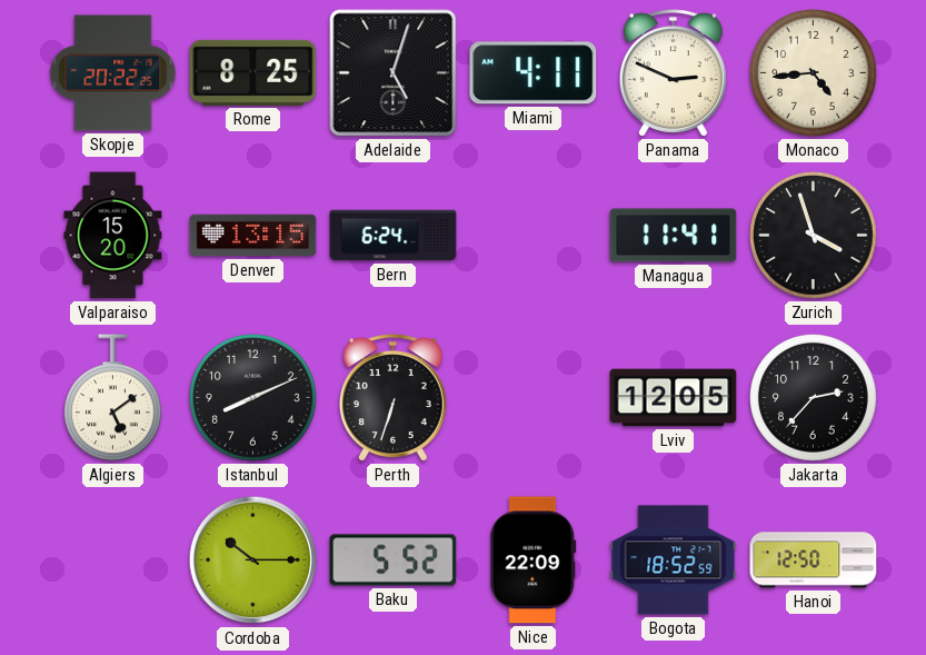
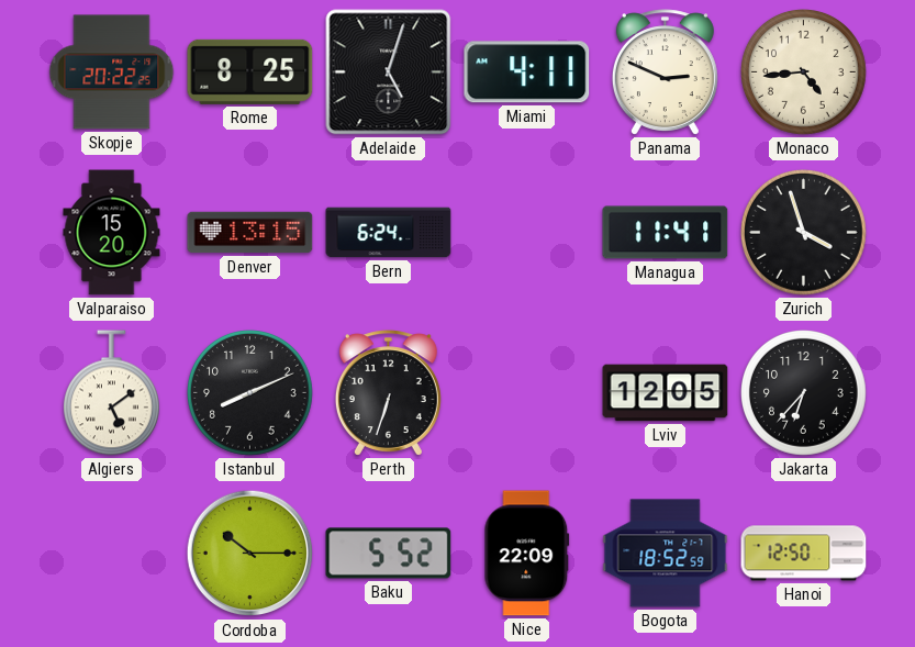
Jakarta: 2:37 -> 6:37
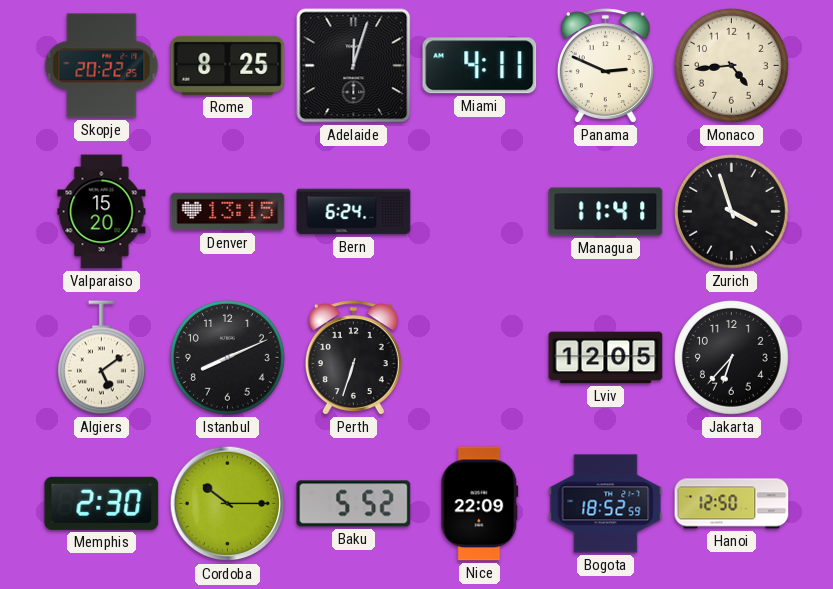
Adelaide: 5:03 -> 12:03
Memphis: none -> 2:30
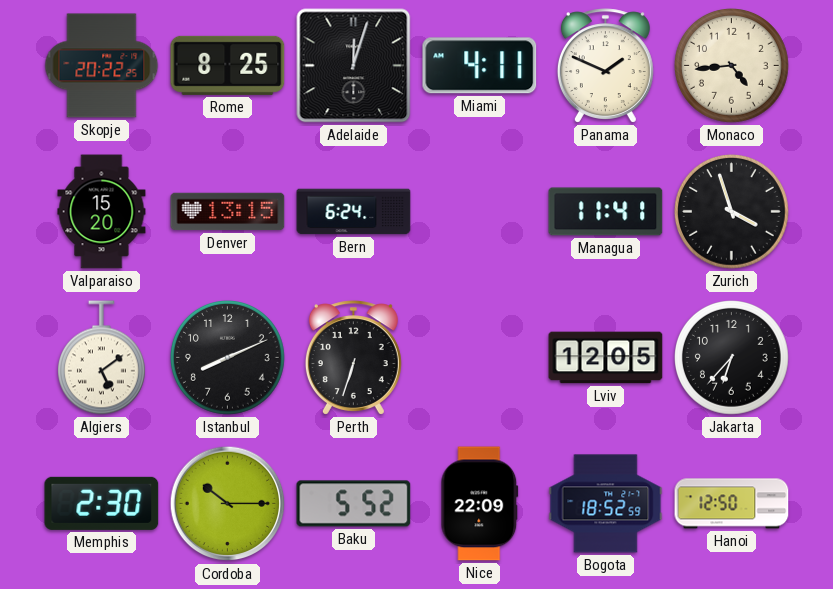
Panama: 2:49 -> 1:49
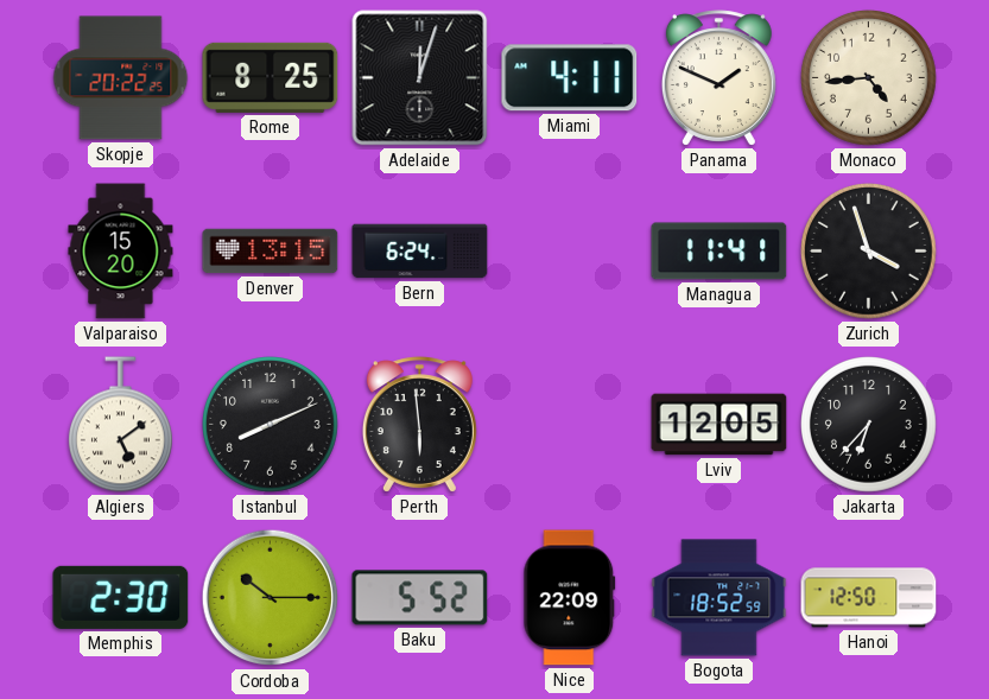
Perth: 6:33 -> 5:59
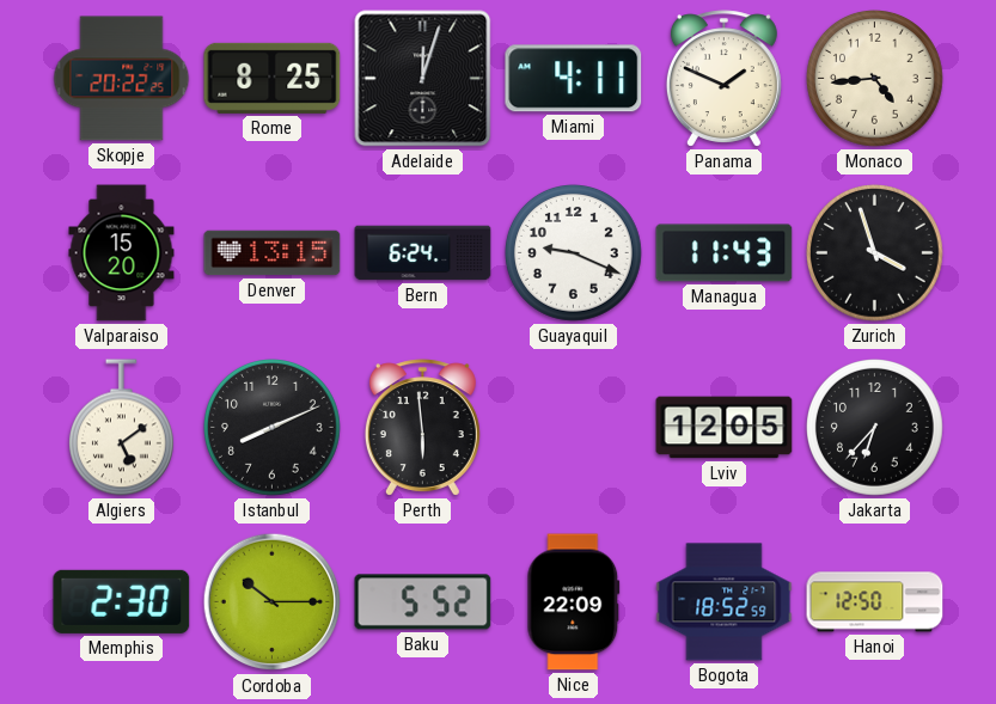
Guayaquil: none -> 9:19
Managua: 11:41 -> 11:43
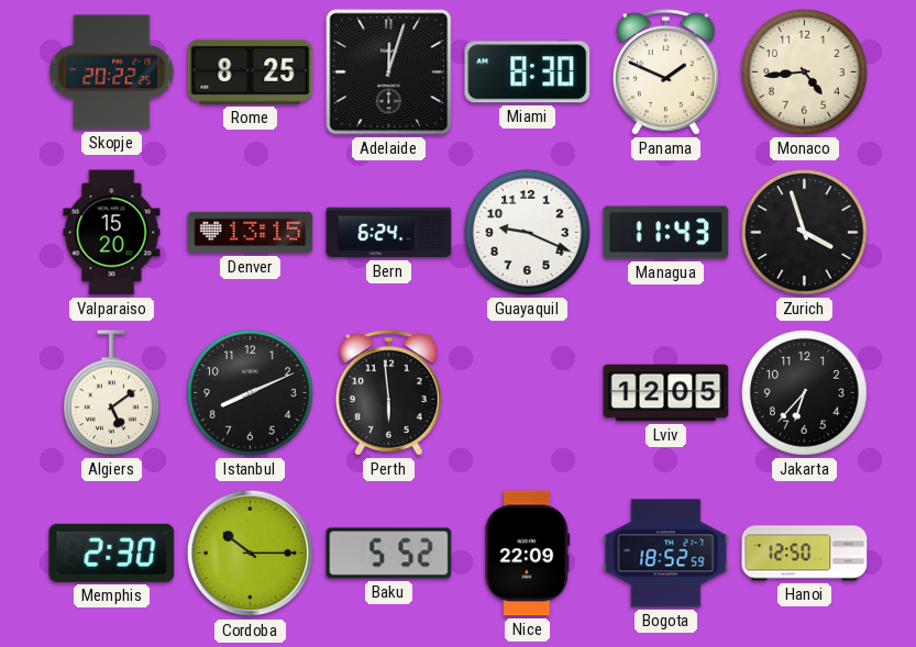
Miami: 4:11 -> 8:30
